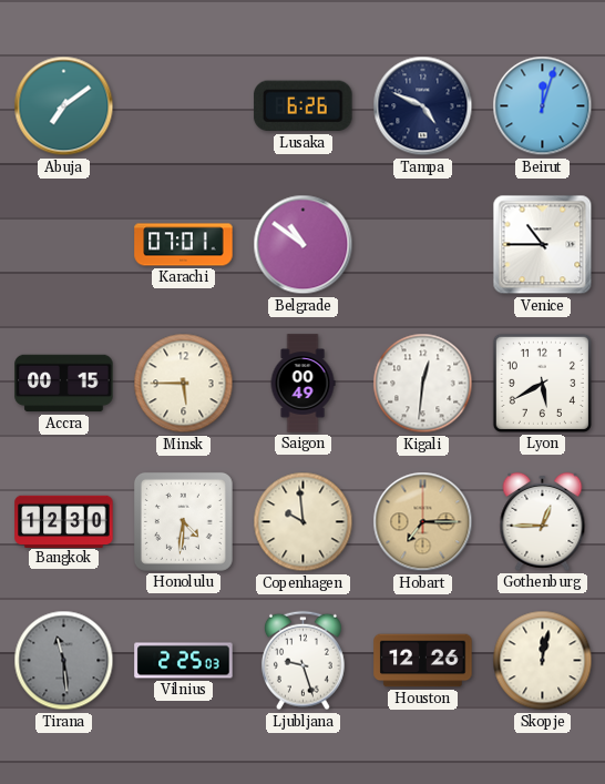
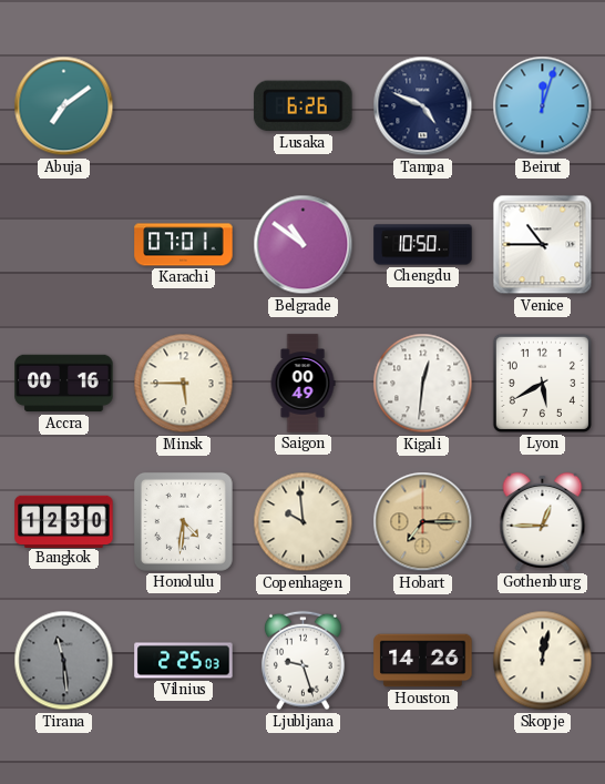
Chengdu: none -> 10:50
Accra: 00:15 -> 00:16
Houston: 12:26 -> 14:26
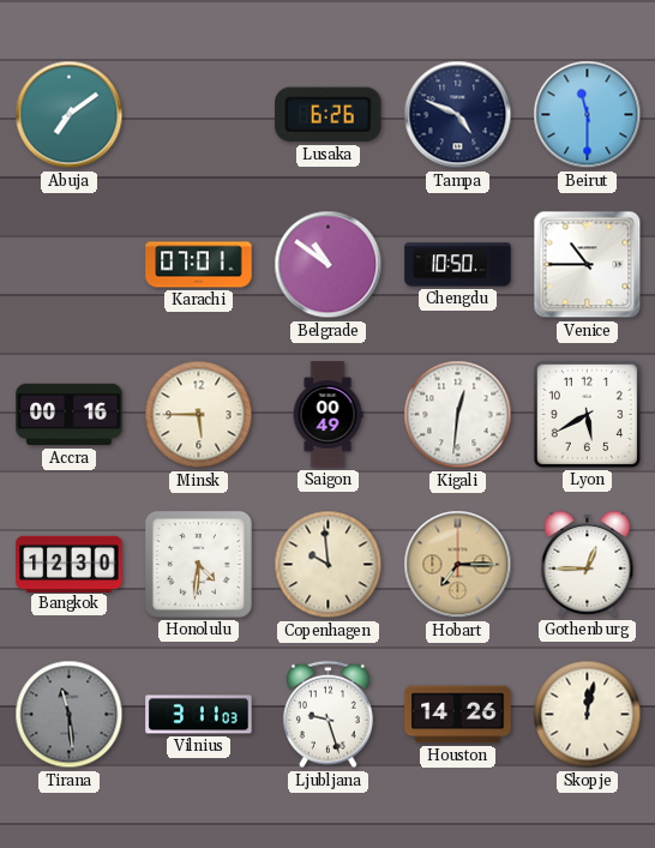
Beirut: 12:03 -> 11:30
Vilnius: 2:25 -> 3:11
